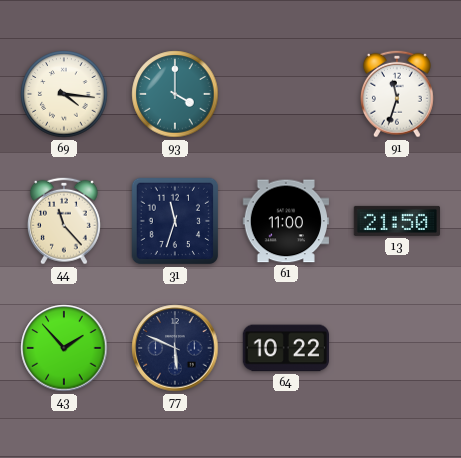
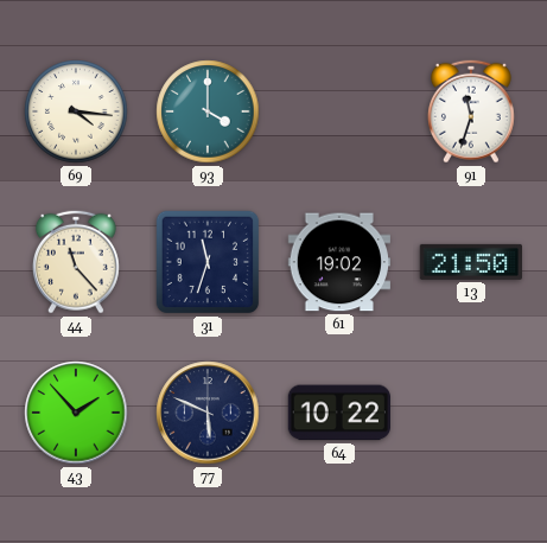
61: 11:00 -> 19:02
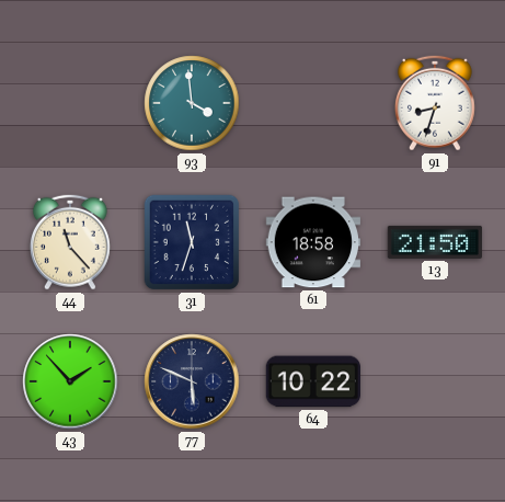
69: 4:16 -> none
93: 4:00 -> 3:59
91: 11:33 -> 8:33
61: 19:02 -> 18:58
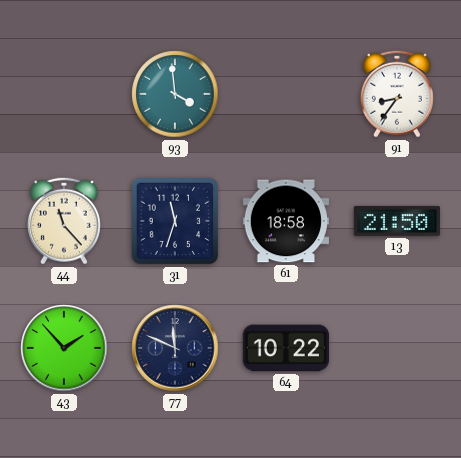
91: 8:33 -> 8:36
77: 5:49 -> 11:49
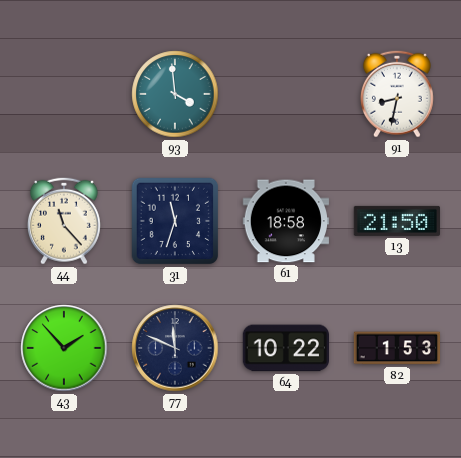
91: 8:36 -> 8:32
82: none -> 1:53
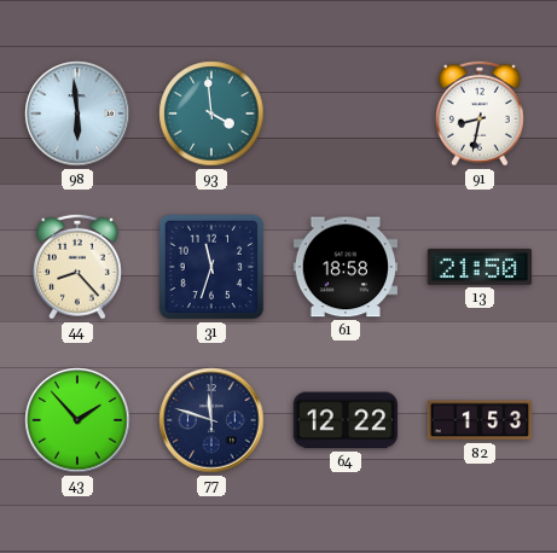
98: none -> 5:59
44: 11:23 -> 8:23
77: 11:49 -> 11:48
64: 10:22 -> 12:22
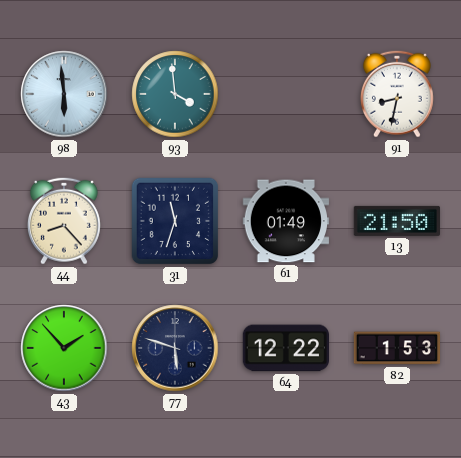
61: 18:58 -> 01:49
77: 11:48 -> 5:48
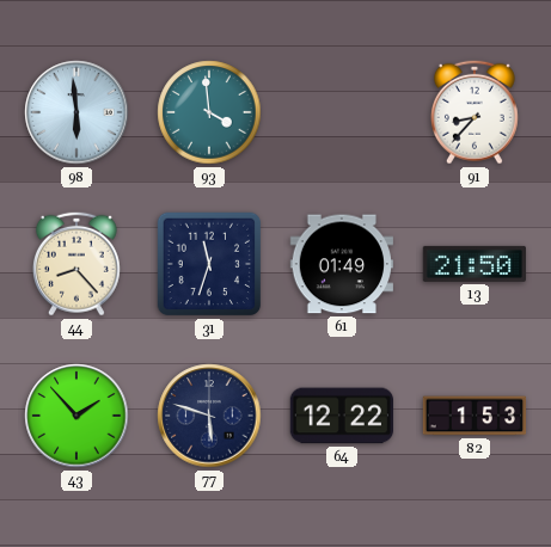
91: 8:32 -> 8:37
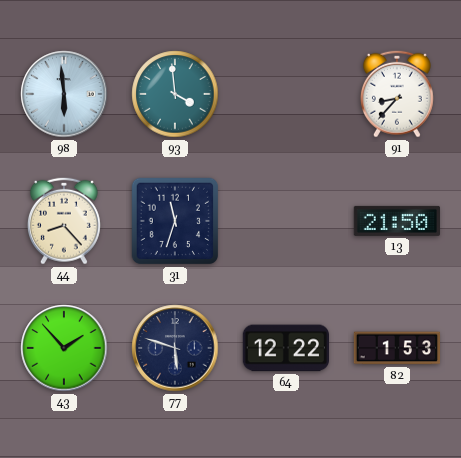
61: 01:49 -> none
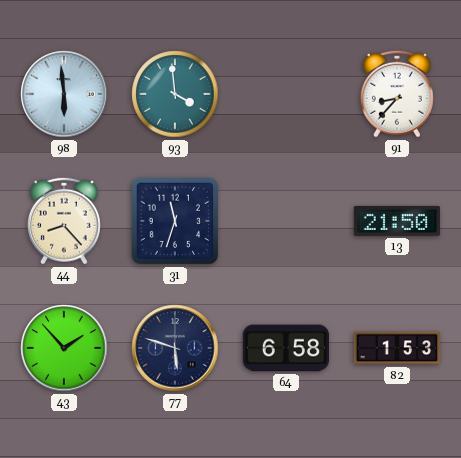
64: 12:22 -> 6:58
